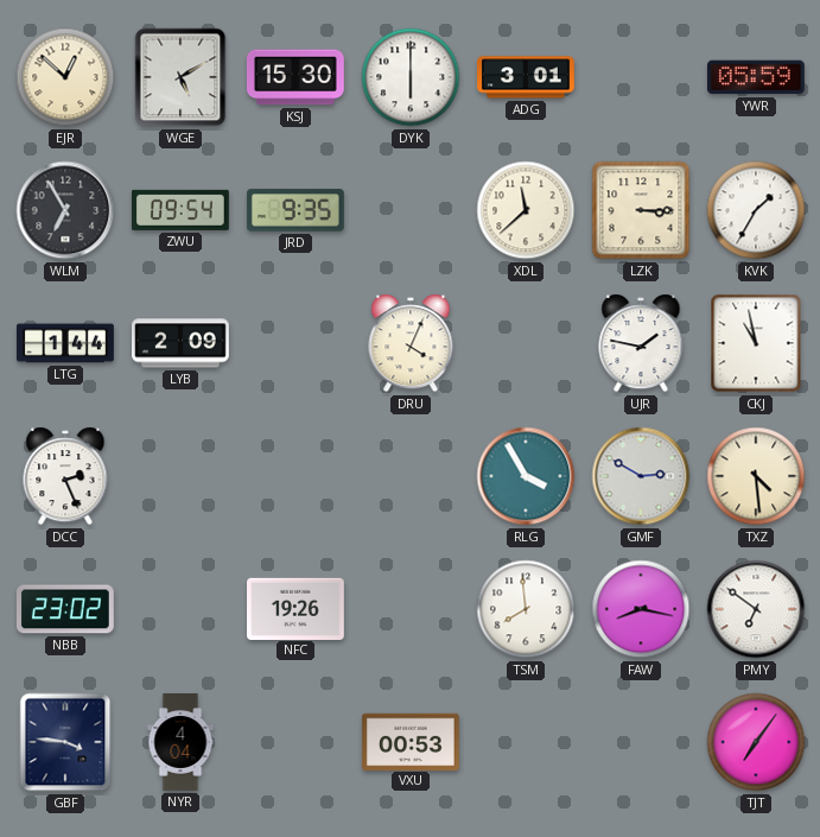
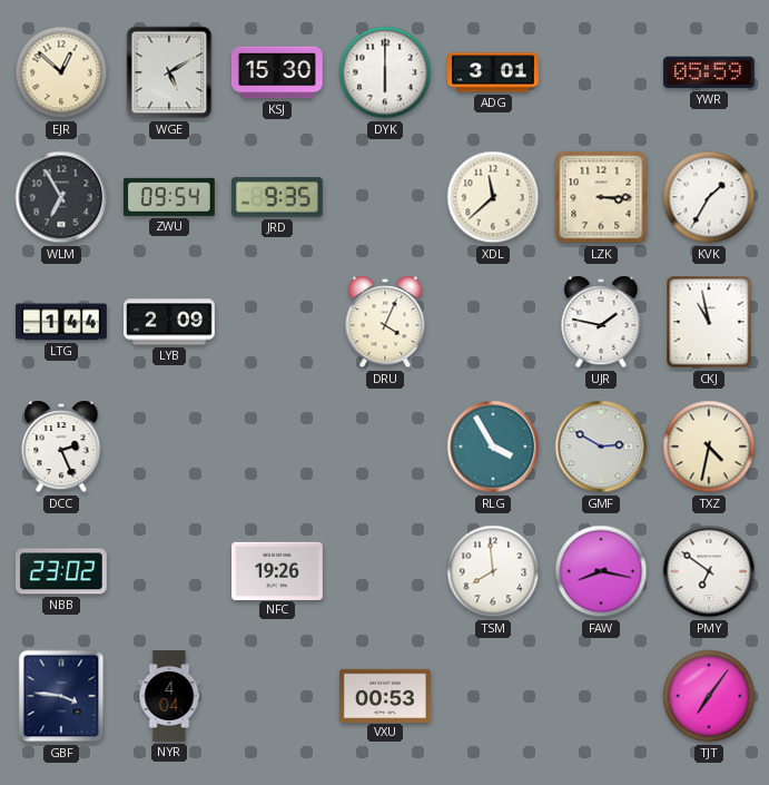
TXZ: 4:29 -> 4:32
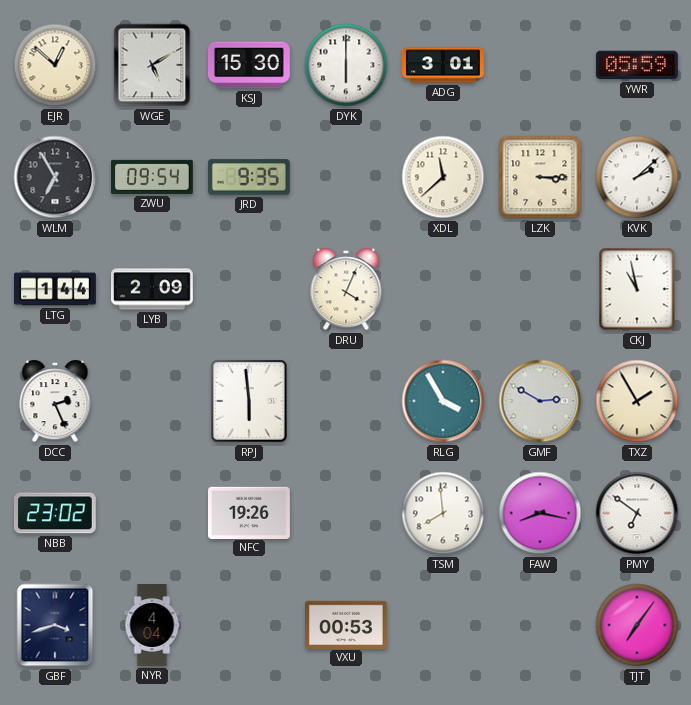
KVK: 1:35 -> 2:08
UJR: 1:47 -> none
RPJ: none -> 5:59
TXZ: 4:32 -> 1:55
GBF: 3:46 -> 3:42
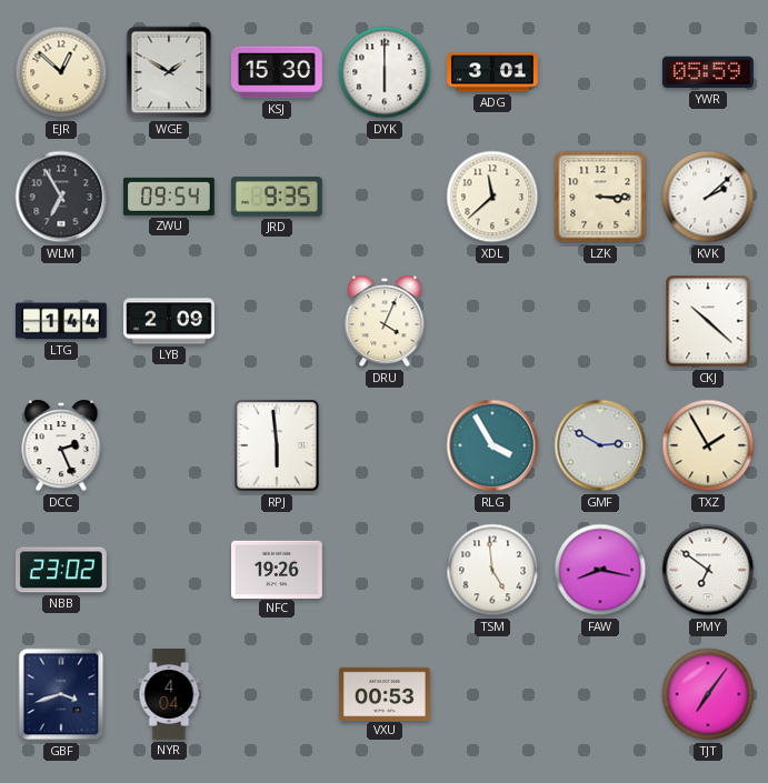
WGE: 5:10 -> 1:50
CKJ: 10:58 -> 10:22
TSM: 7:59 -> 4:59
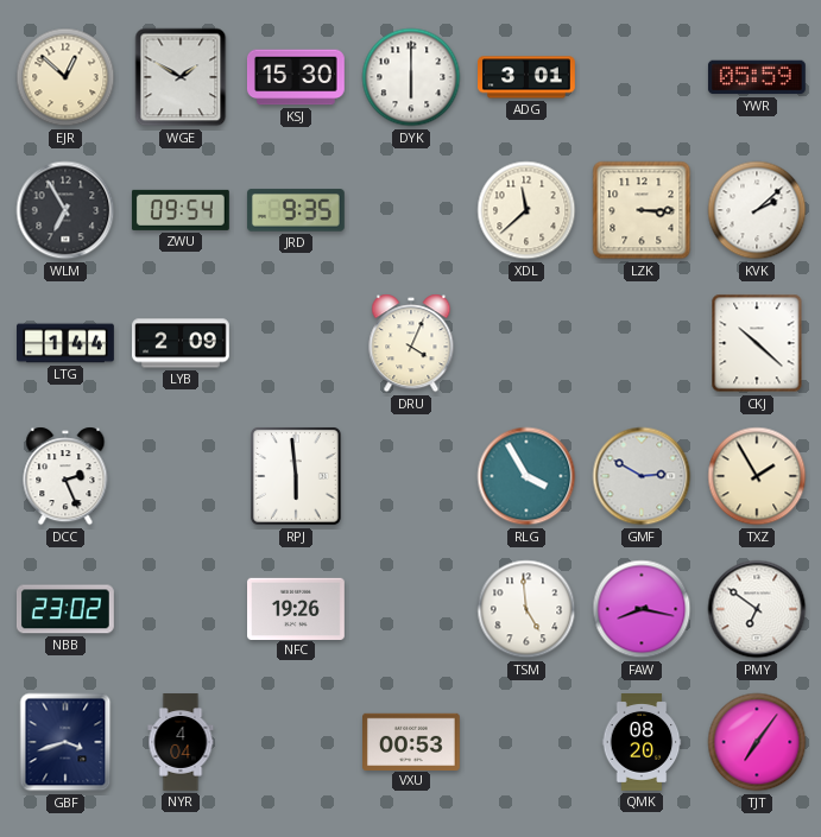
QMK: none -> 08:20
